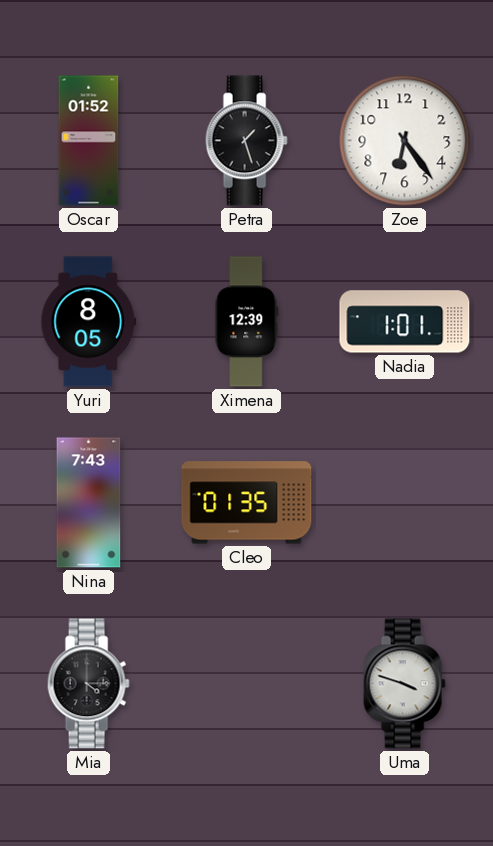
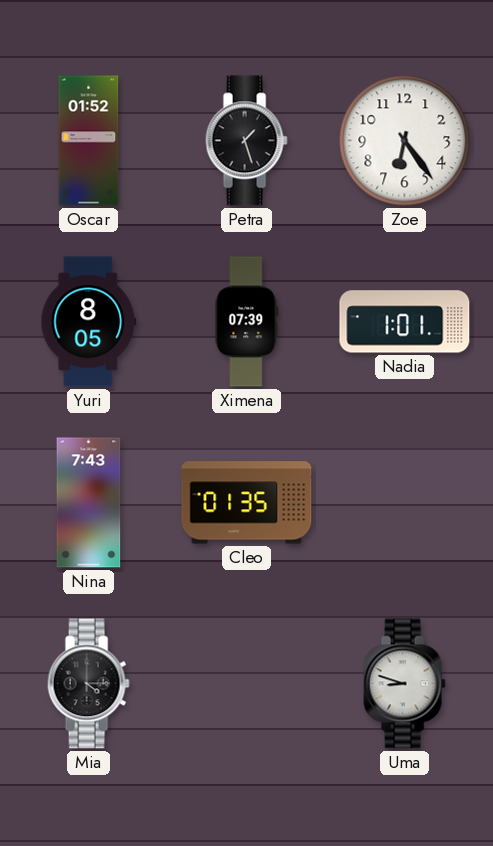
Ximena: 12:39 -> 07:39
Uma: 3:48 -> 8:48
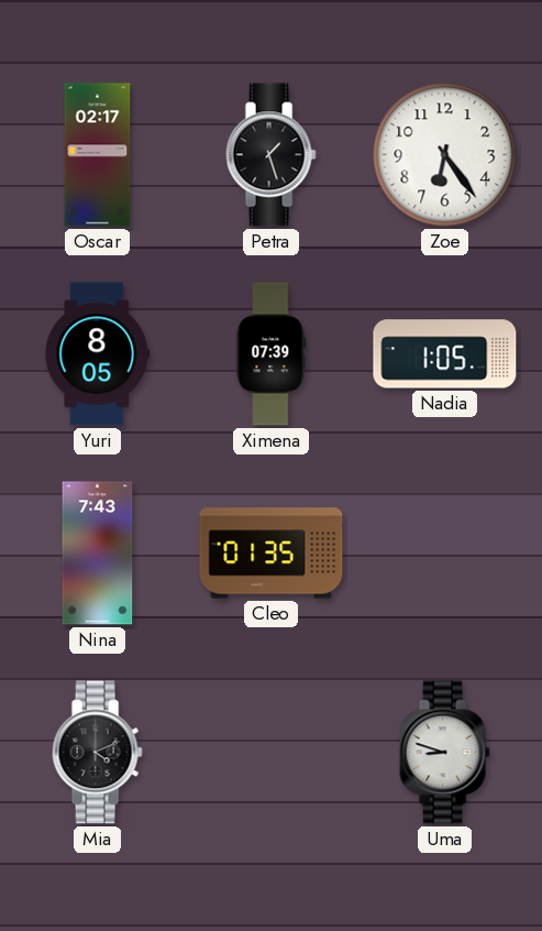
Oscar: 01:52 -> 02:17
Nadia: 1:01 -> 1:05
Mia: 4:15 -> 4:11
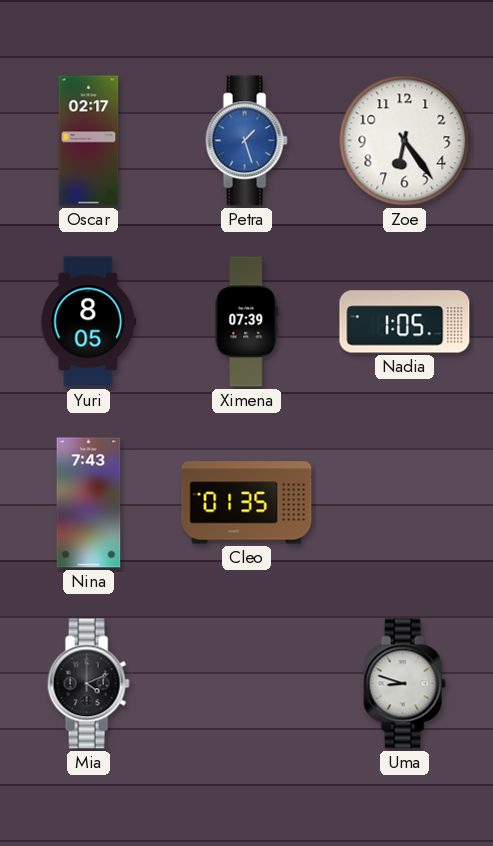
Petra dial: black -> blue
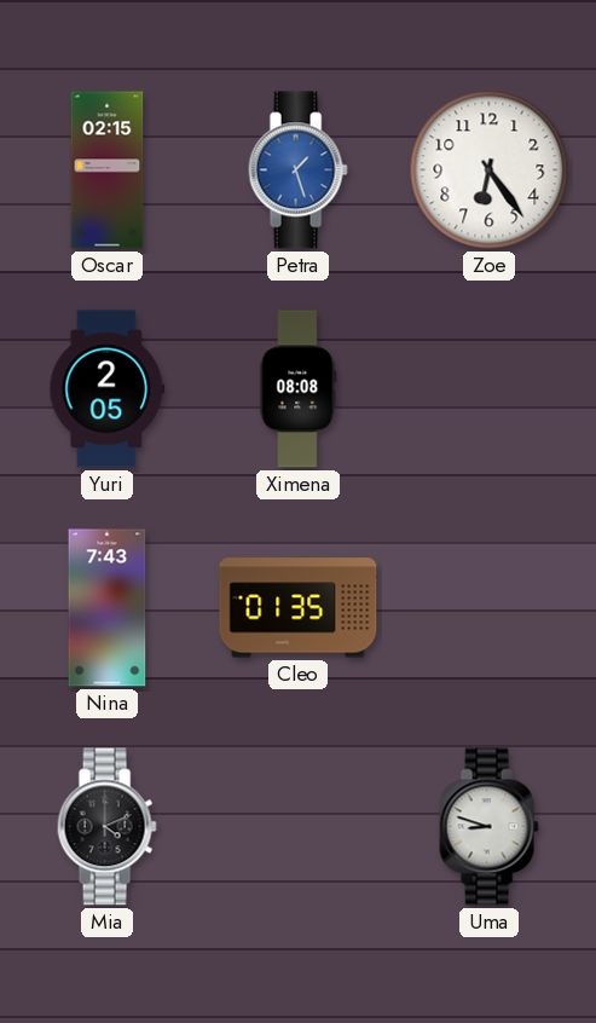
Oscar: 02:17 -> 02:15
Yuri: 8:05 -> 2:05
Ximena: 07:39 -> 08:08
Nadia: 1:05 -> none
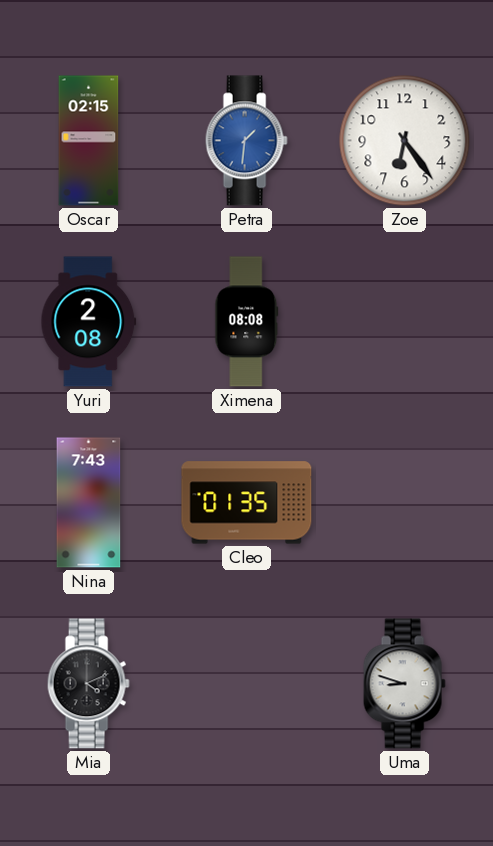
Petra: 1:27 -> 1:31
Yuri: 2:05 -> 2:08
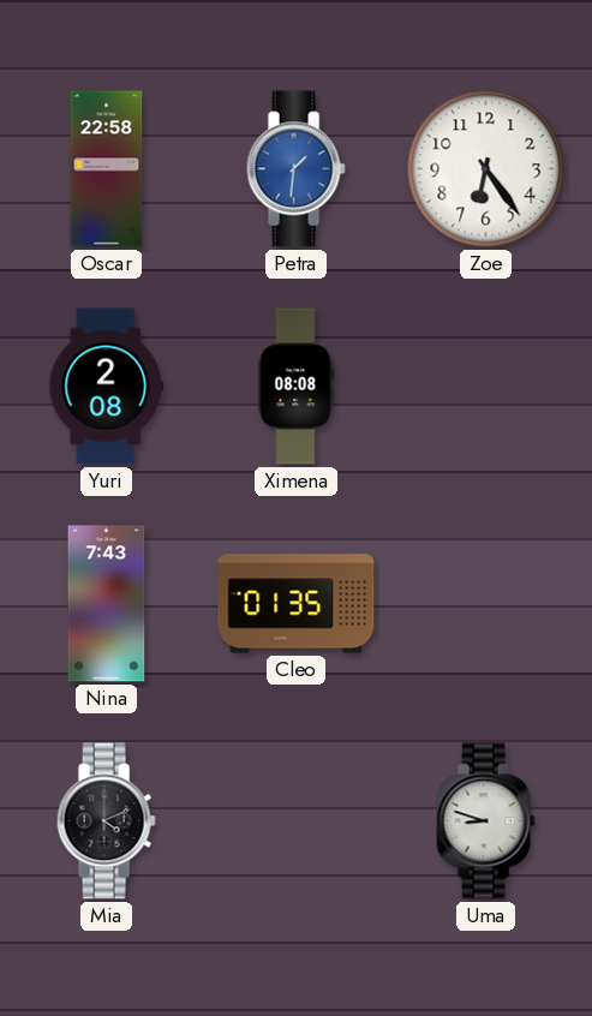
Oscar: 02:15 -> 22:58
